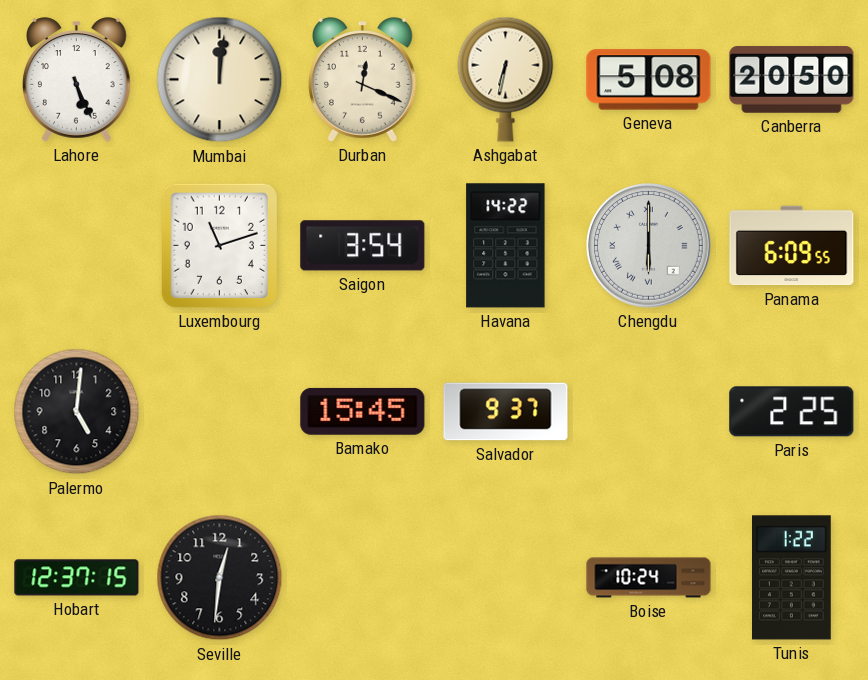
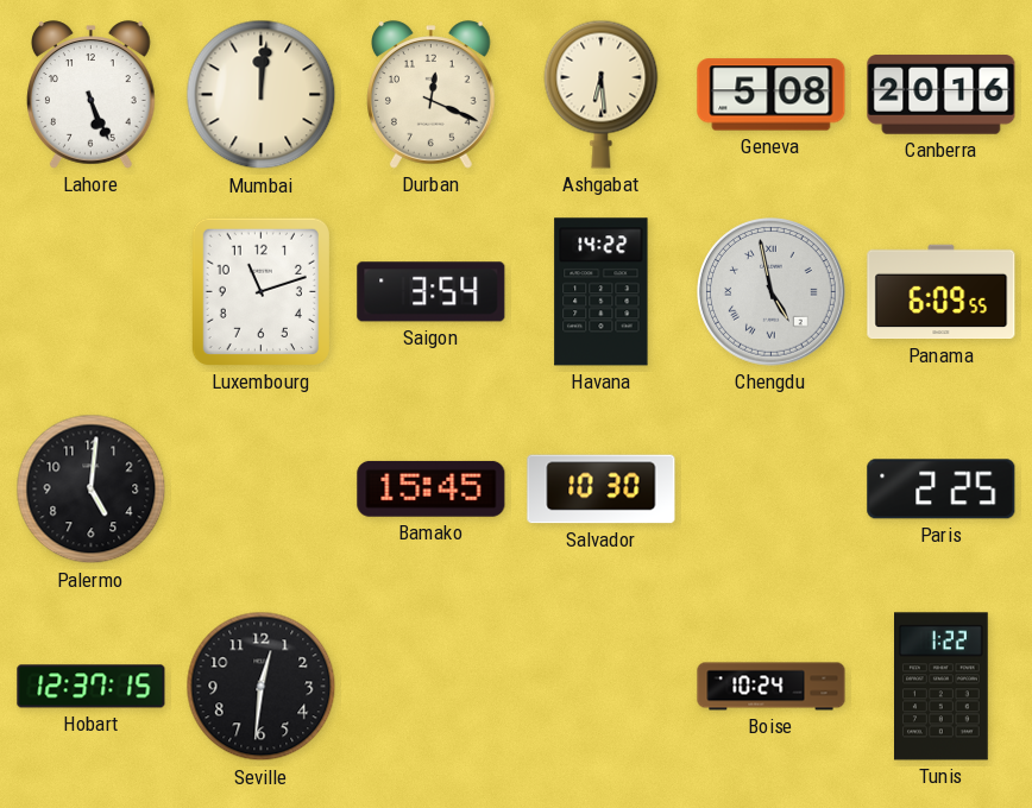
Ashgabat: 6:32 -> 6:29
Canberra: 20:50 -> 20:16
Chengdu: 6:00 -> 4:58
Salvador: 9:37 -> 10:30
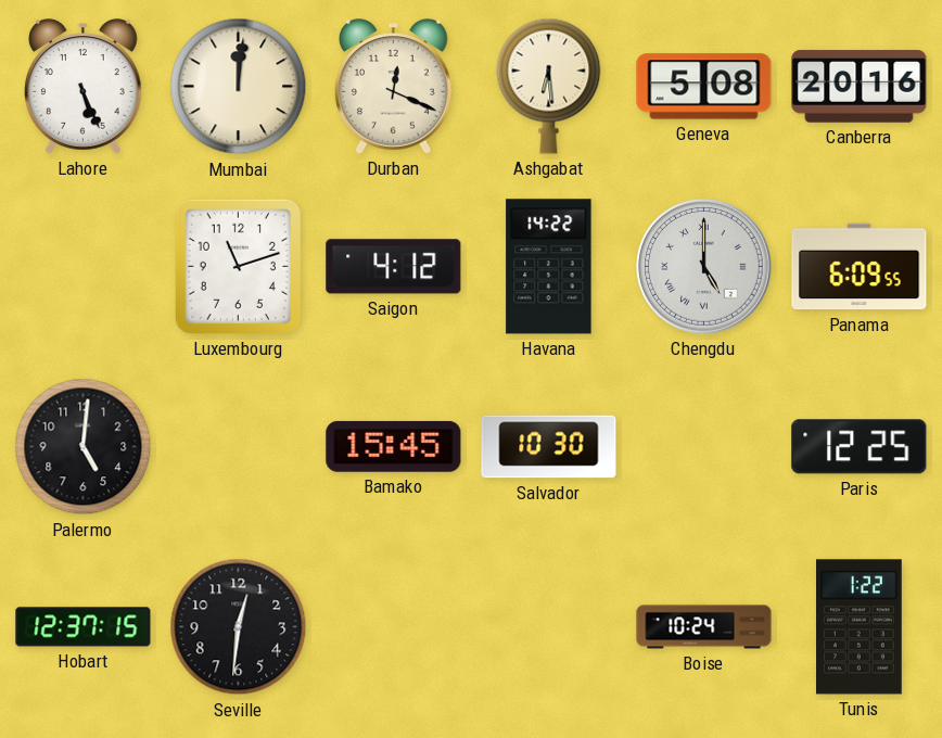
Saigon: 3:54 -> 4:12
Chengdu: 4:58 -> 5:00
Paris: 2:25 -> 12:25
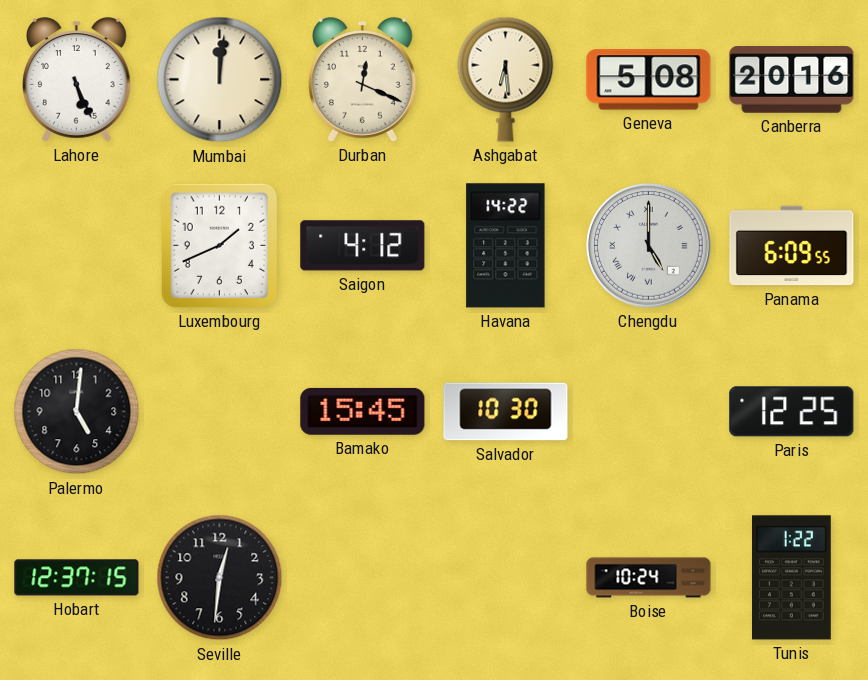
Luxembourg: 11:12 -> 1:41
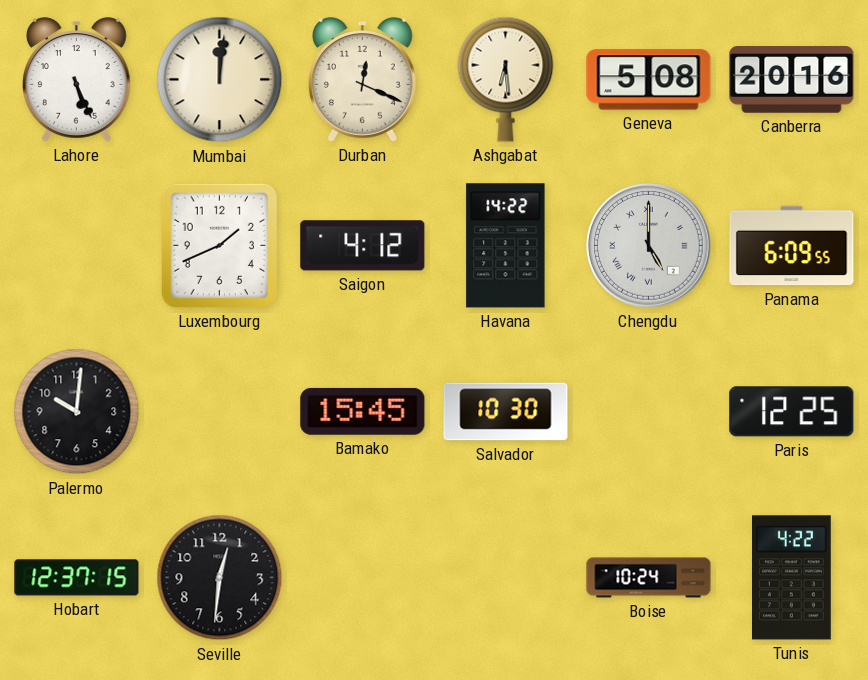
Palermo: 5:01 -> 10:01
Tunis: 1:22 -> 4:22
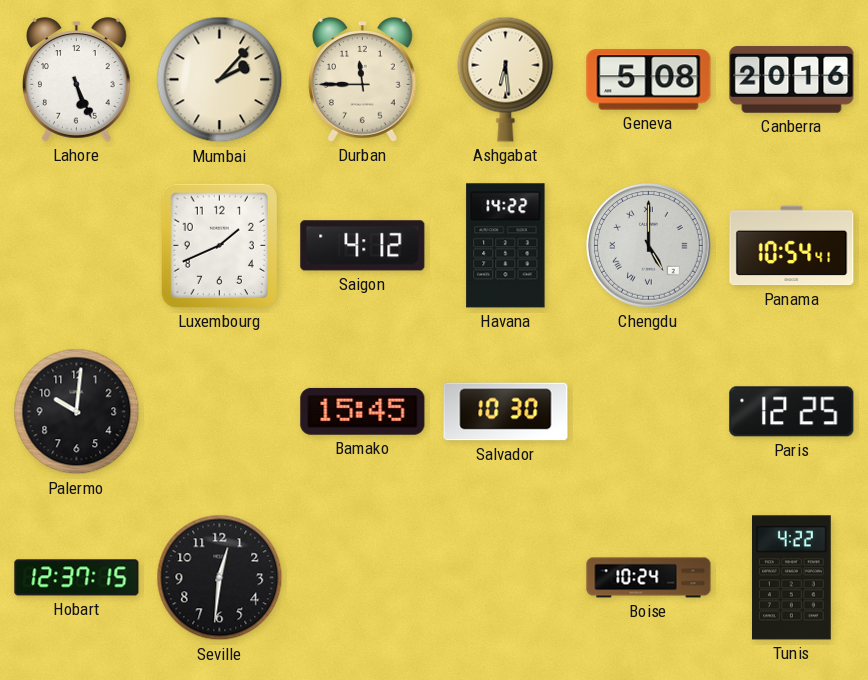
Mumbai: 12:01 -> 2:07
Durban: 12:19 -> 11:45
Panama: 6:09 -> 10:54
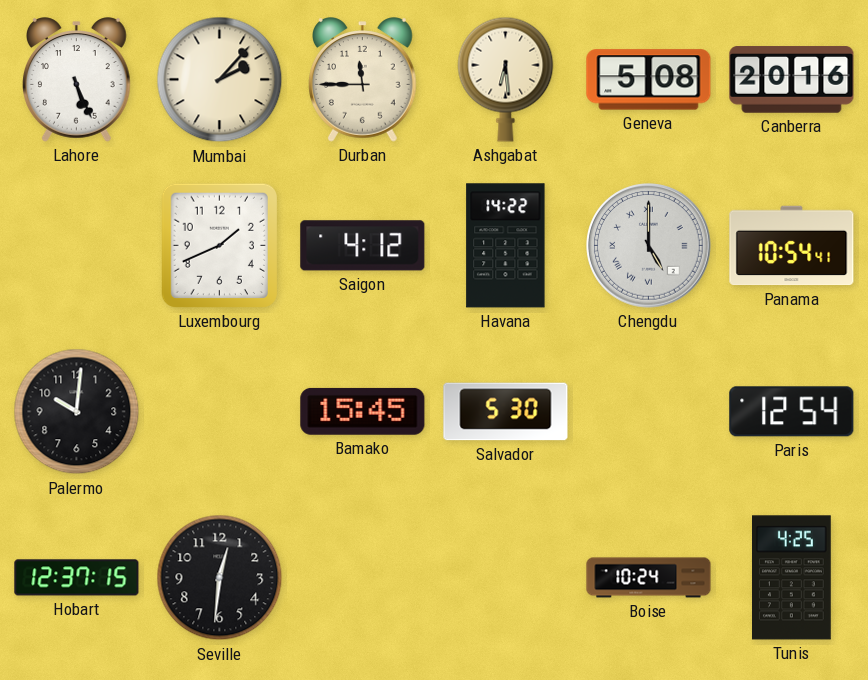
Salvador: 10:30 -> 5:30
Paris: 12:25 -> 12:54
Tunis: 4:22 -> 4:25
